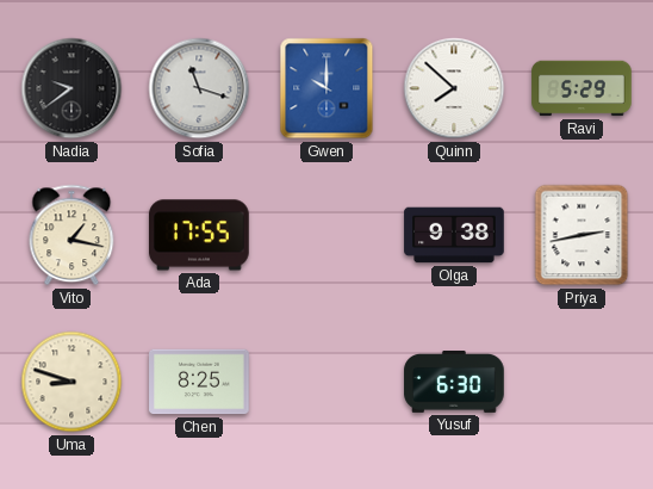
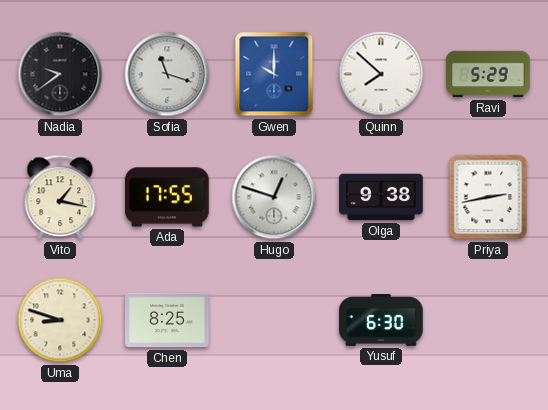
Hugo: none -> 12:48
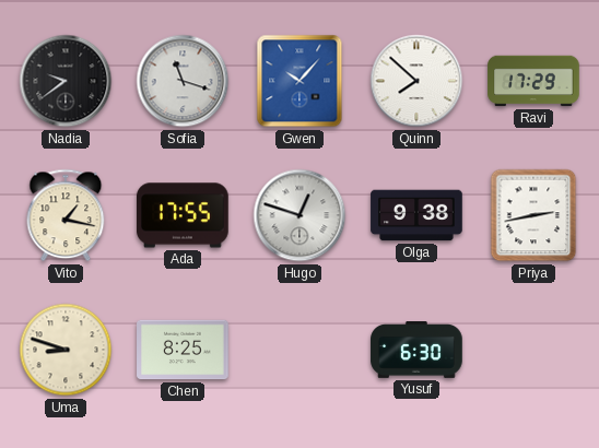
Gwen: 10:00 -> 10:07
Ravi: 5:29 -> 17:29
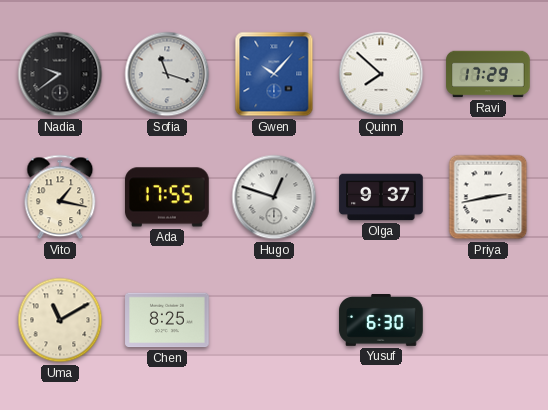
Olga: 9:38 -> 9:37
Uma: 8:48 -> 11:10
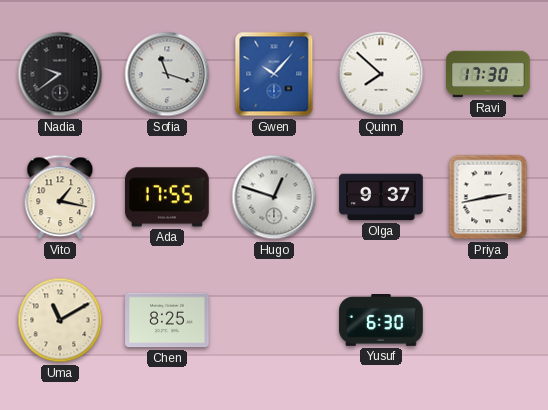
Ravi: 17:29 -> 17:30
